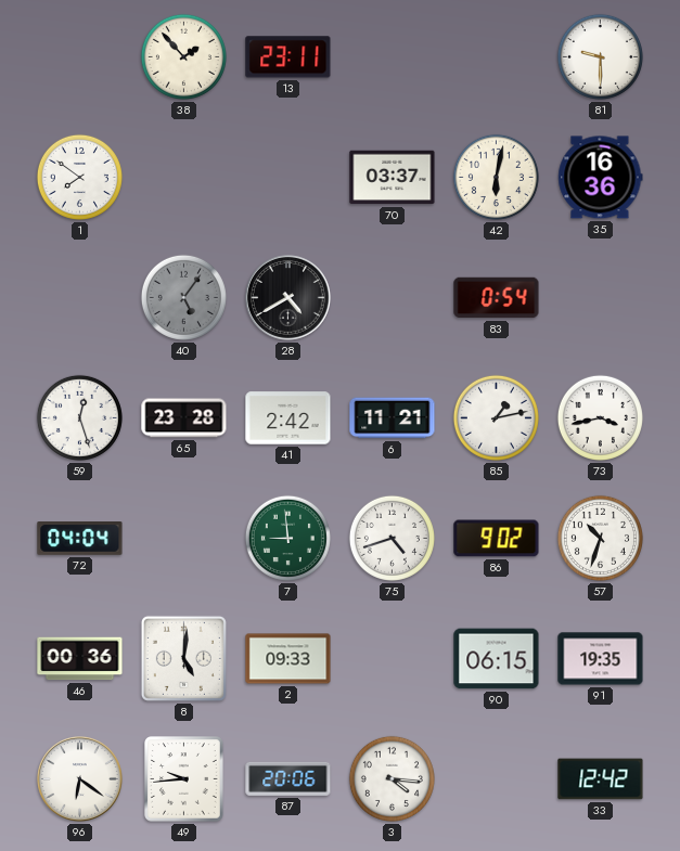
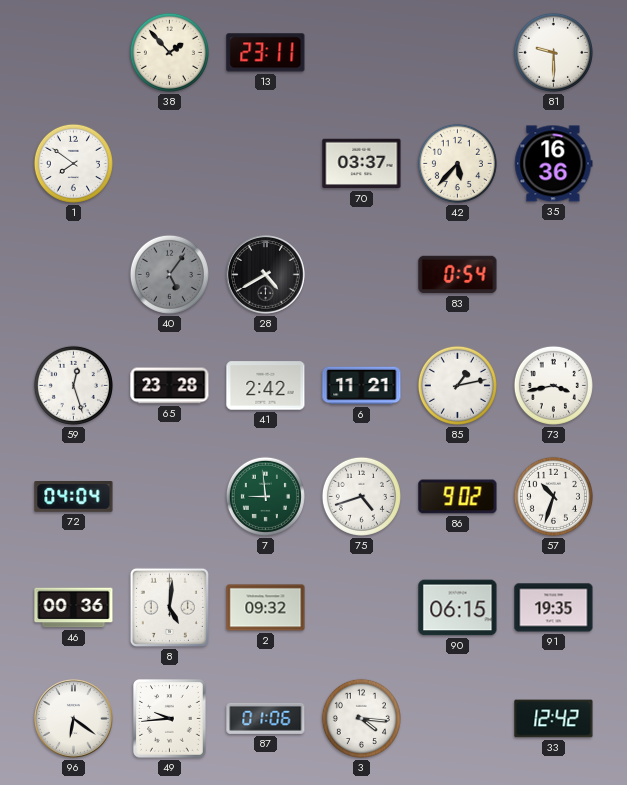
42: 6:02 -> 5:37
2: 09:33 -> 09:32
87: 20:06 -> 01:06
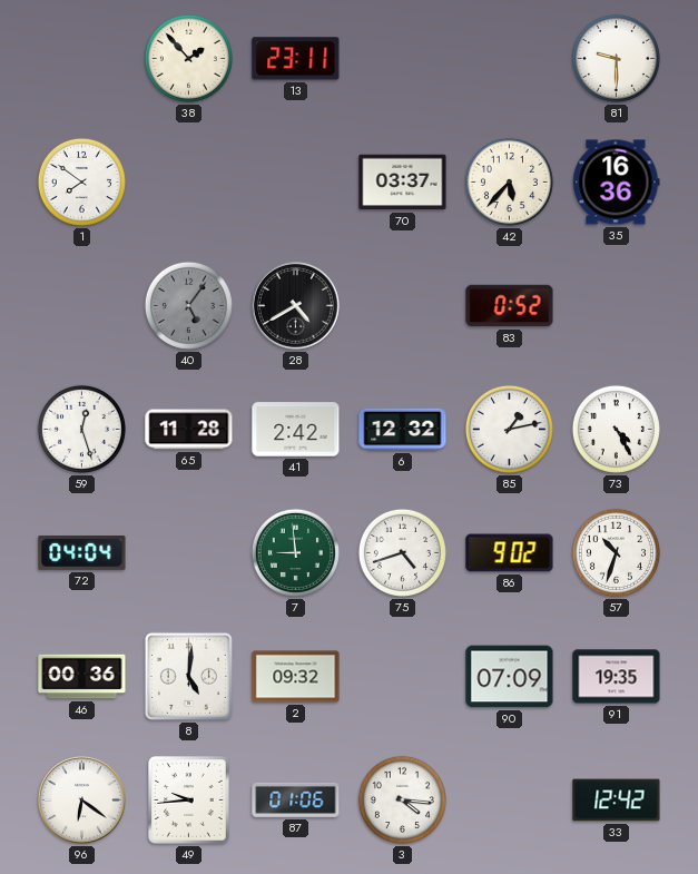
83: 0:54 -> 0:52
65: 23:28 -> 11:28
6: 11:21 -> 12:32
73: 3:43 -> 4:25
90: 06:15 -> 07:09
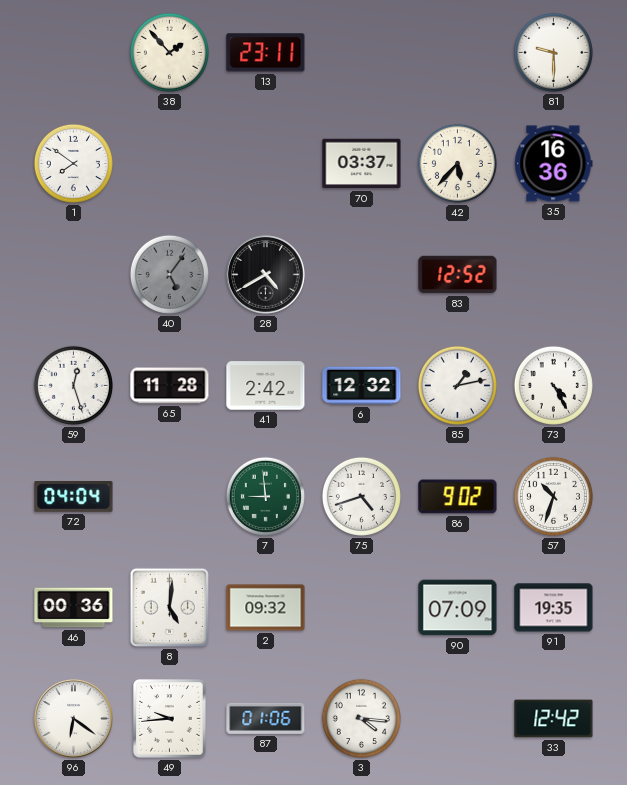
83: 0:52 -> 12:52
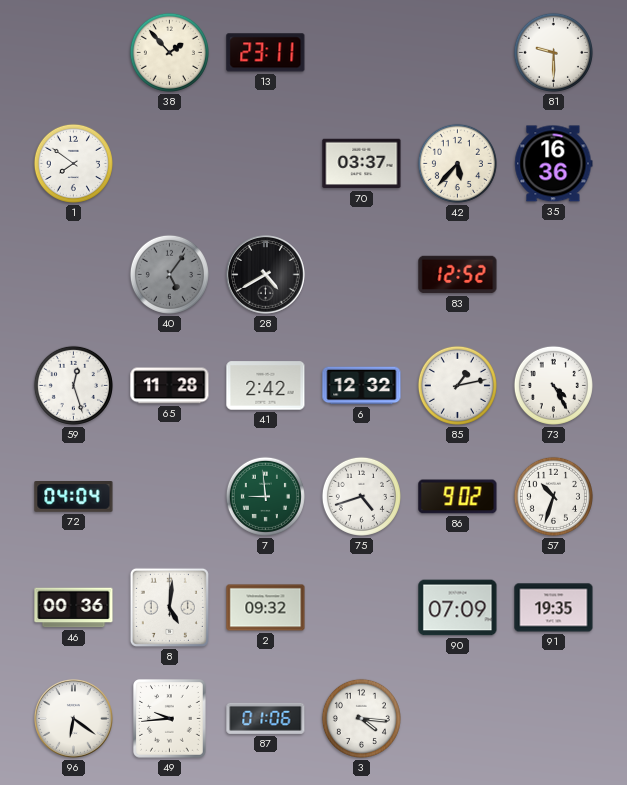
33: 12:42 -> none
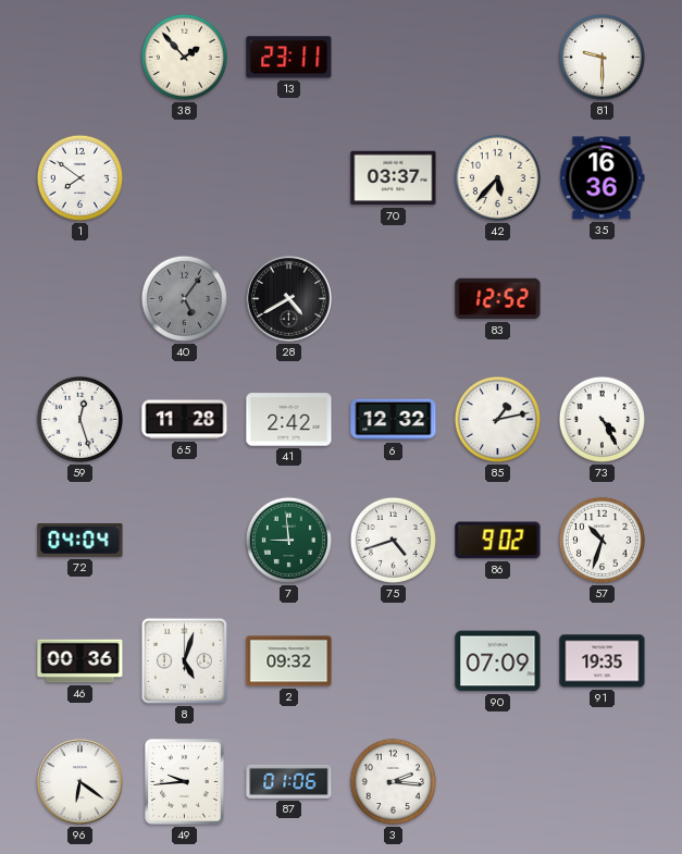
8: 5:01 -> 5:03
3: 4:16 -> 2:16
